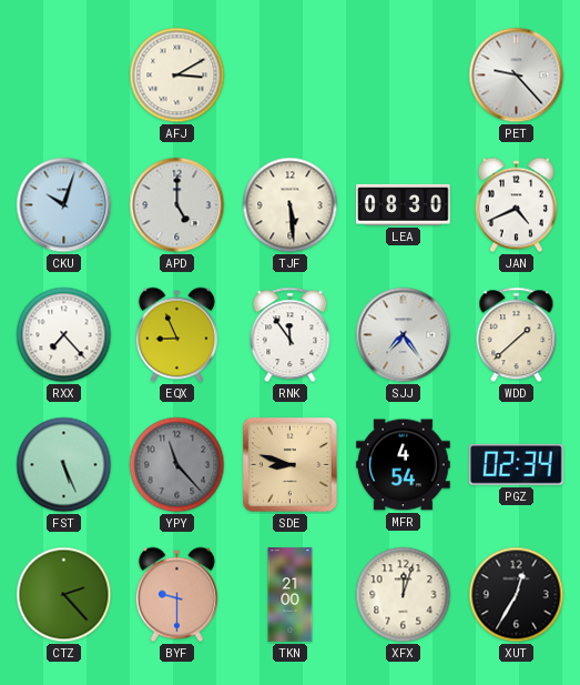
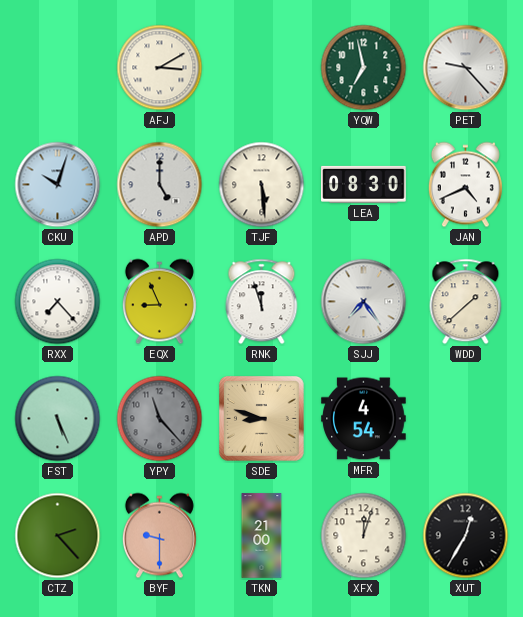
YQW: none -> 6:58
RNK: 11:54 -> 11:57
PGZ: 02:34 -> none
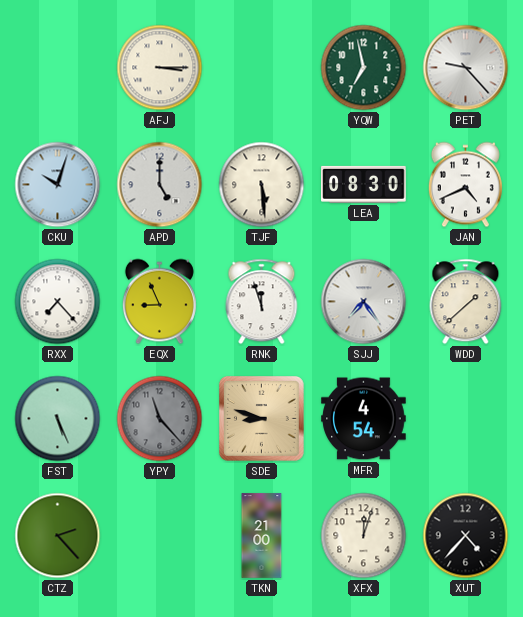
AFJ: 3:10 -> 3:15
BYF: 9:30 -> none
XUT: 12:35 -> 4:37
